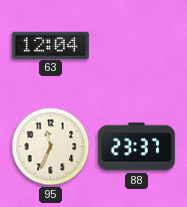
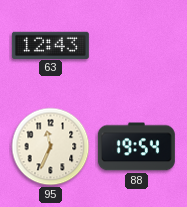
63: 12:04 -> 12:43
88: 23:37 -> 19:54
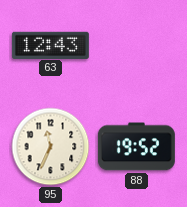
88: 19:54 -> 19:52
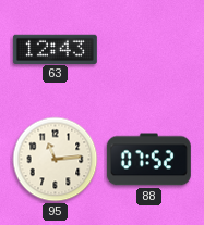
95: 11:34 -> 11:14
88: 19:52 -> 07:52
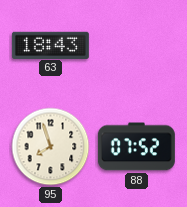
63: 12:43 -> 18:43
95: 11:14 -> 7:57
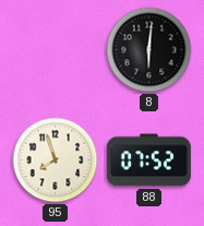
63: 18:43 -> none
8: none -> 6:01
